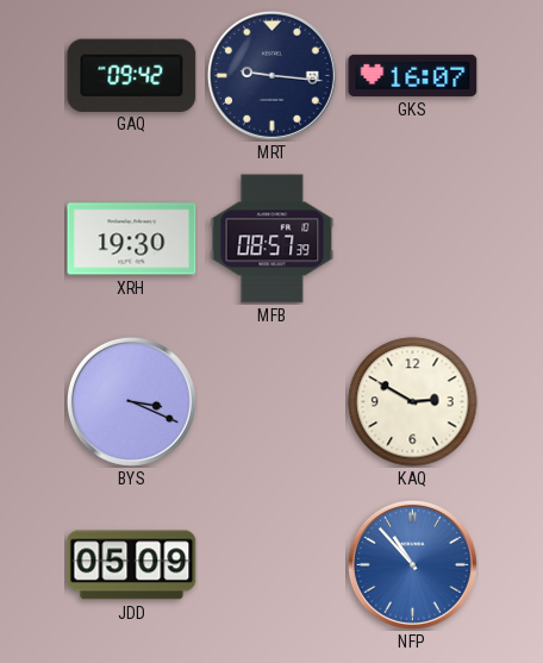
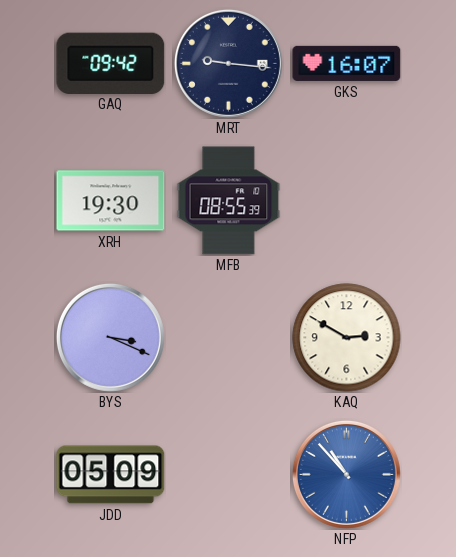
MFB: 08:57 -> 08:55
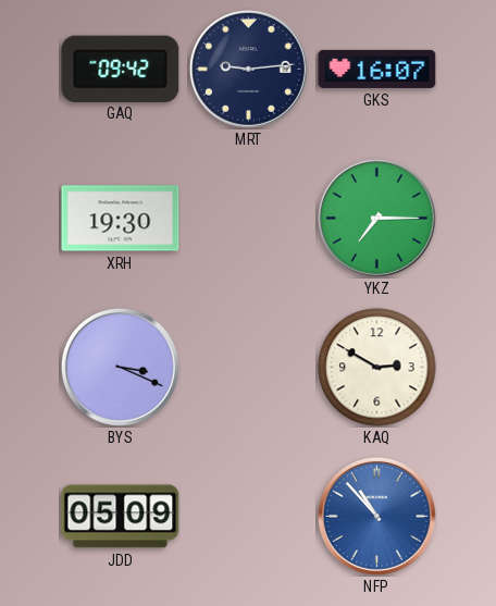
MRT: 9:16 -> 9:14
MFB: 08:55 -> none
YKZ: none -> 7:15
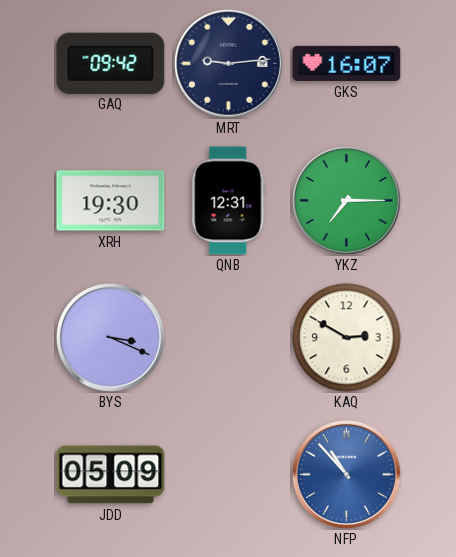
QNB: none -> 12:31
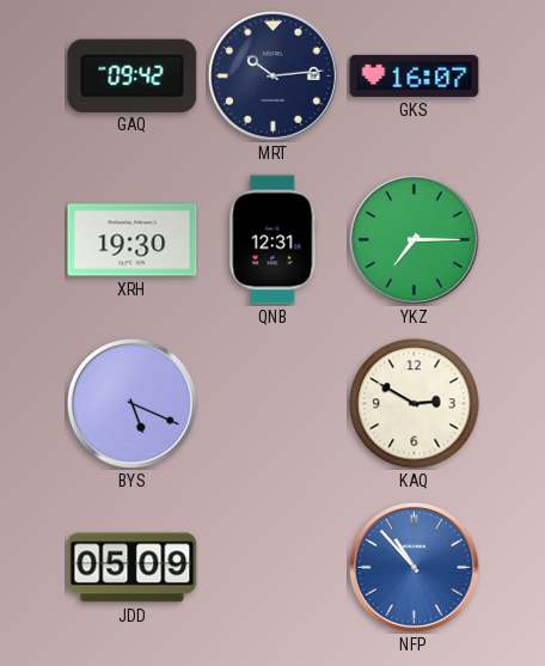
MRT: 9:14 -> 10:14
BYS: 3:19 -> 5:19
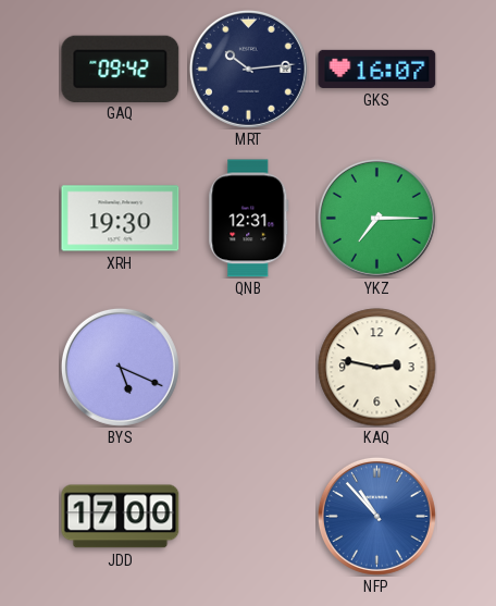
KAQ: 2:50 -> 2:47
JDD: 05:09 -> 17:00
